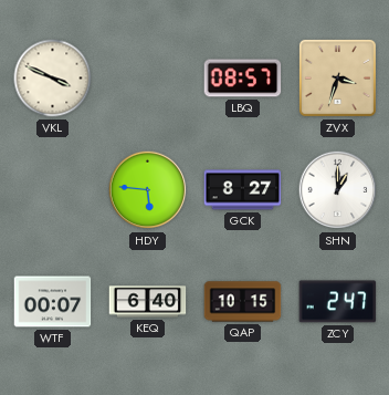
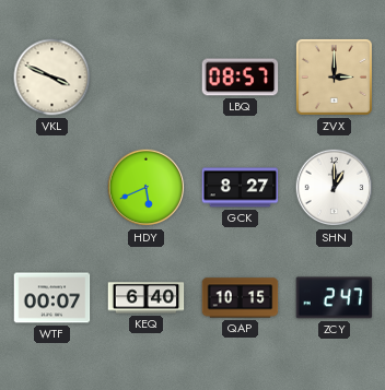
ZVX: 3:33 -> 3:00
HDY: 5:46 -> 5:41
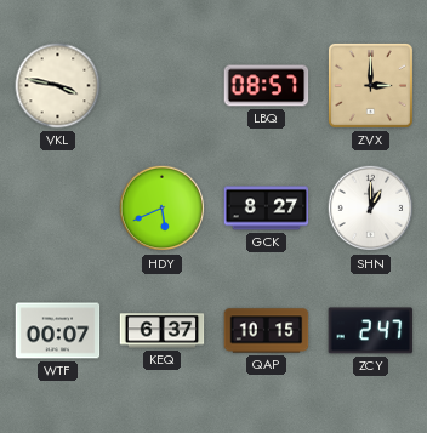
VKL: 3:49 -> 3:47
KEQ: 6:40 -> 6:37
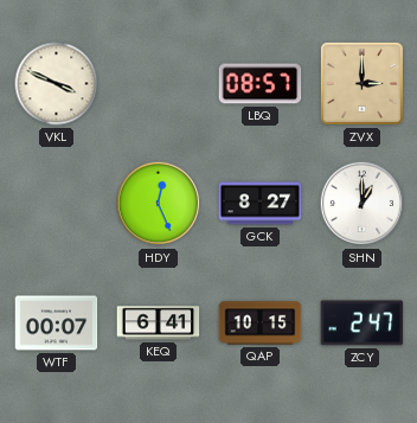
VKL: 3:47 -> 3:49
HDY: 5:41 -> 12:26
KEQ: 6:37 -> 6:41
